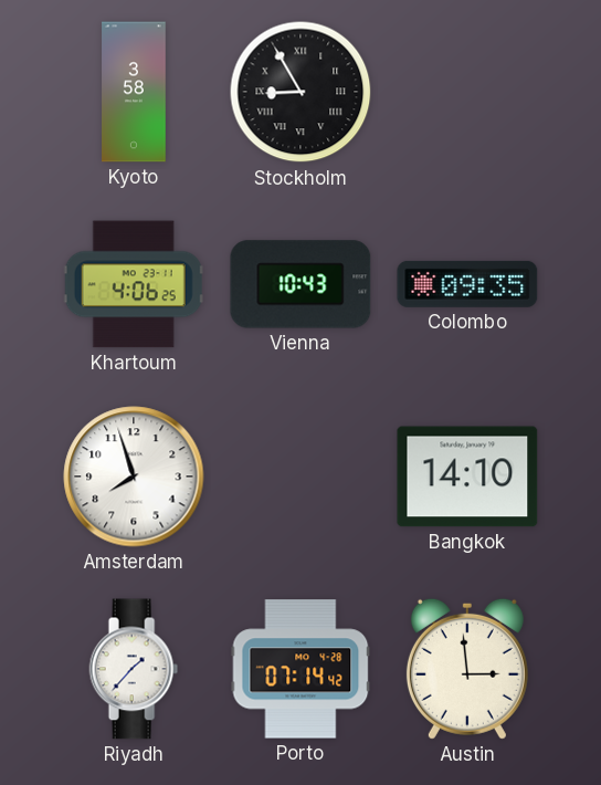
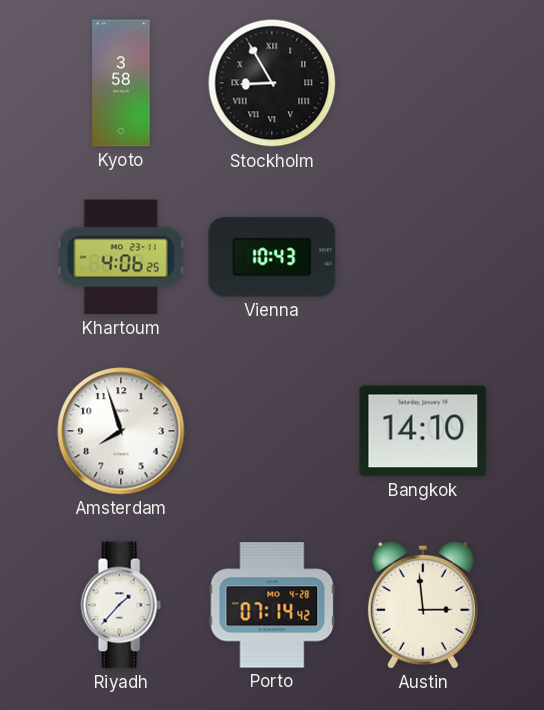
Colombo: 09:35 -> none
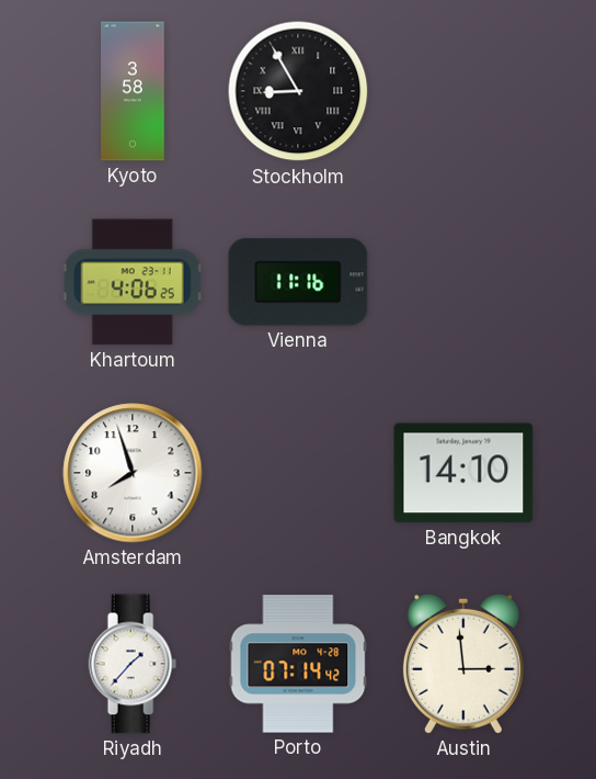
Vienna: 10:43 -> 11:16
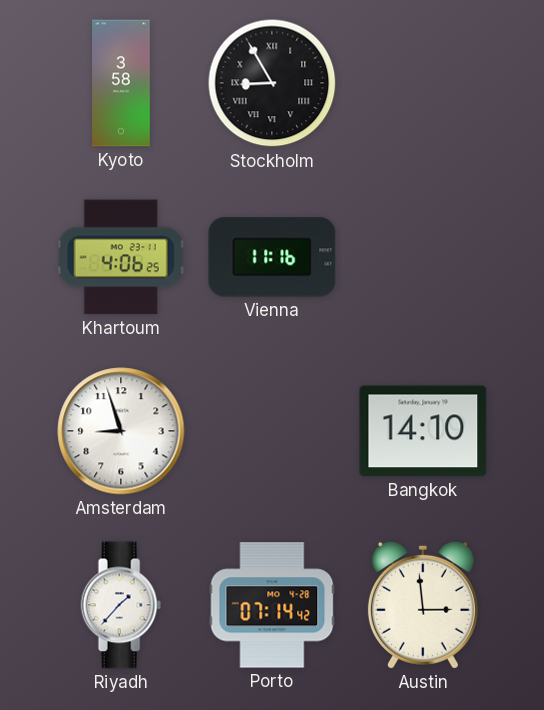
Amsterdam: 7:57 -> 8:57
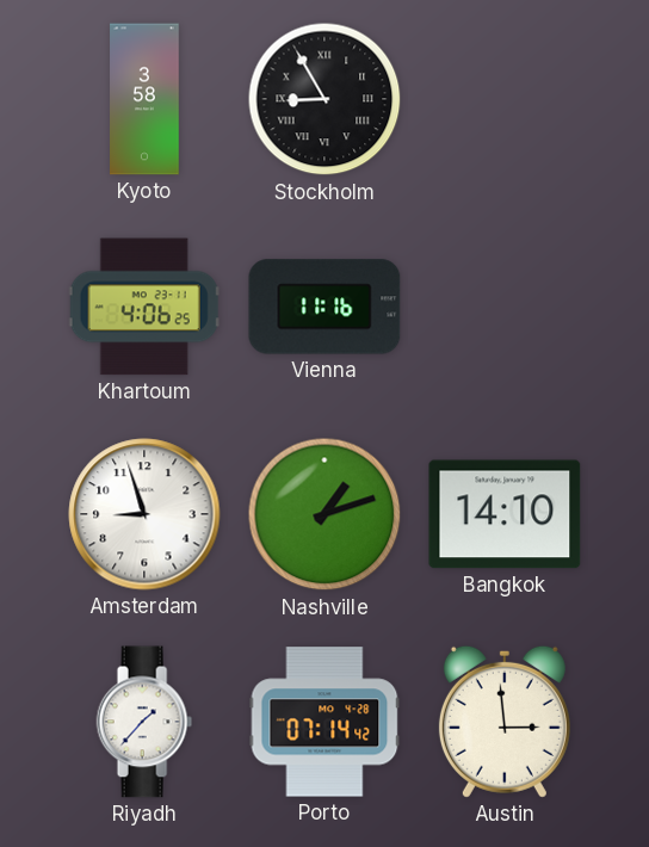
Nashville: none -> 1:12
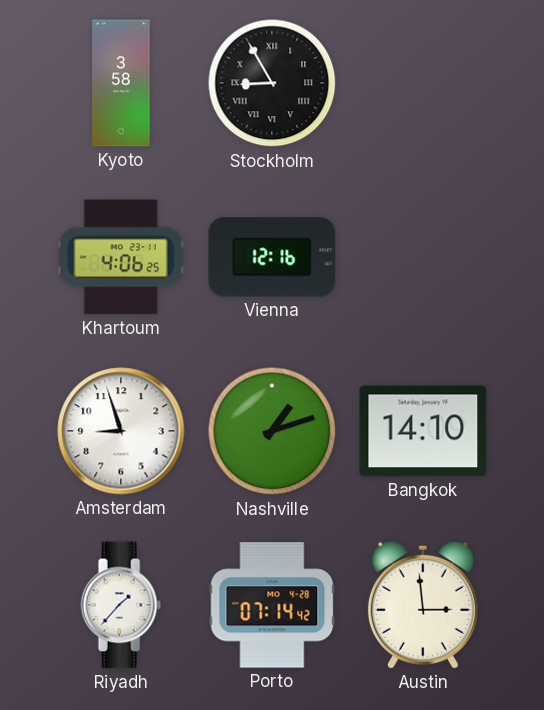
Vienna: 11:16 -> 12:16
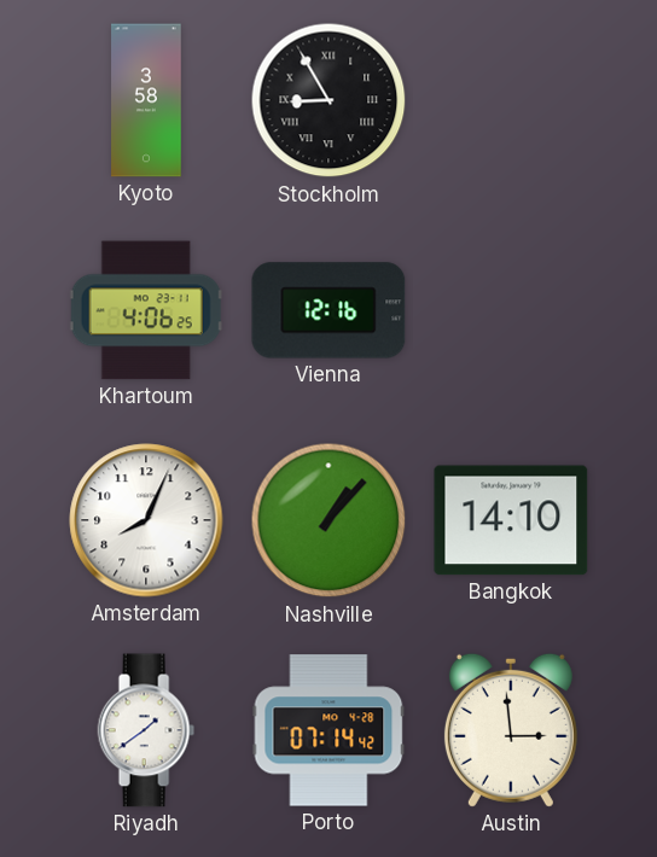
Amsterdam: 8:57 -> 8:04
Nashville: 1:12 -> 1:07
Riyadh: 1:37 -> 1:39
